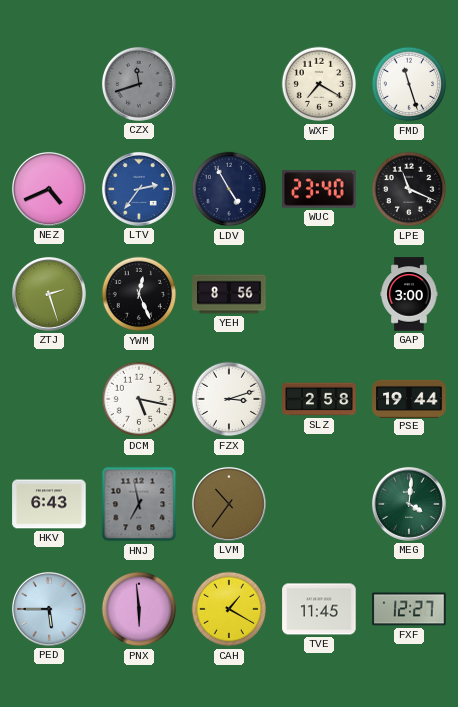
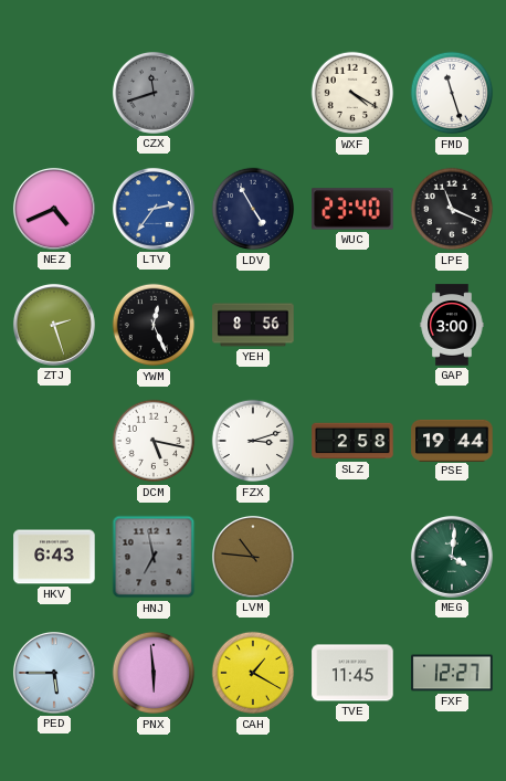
WXF: 7:20 -> 4:20
LVM: 10:36 -> 10:46
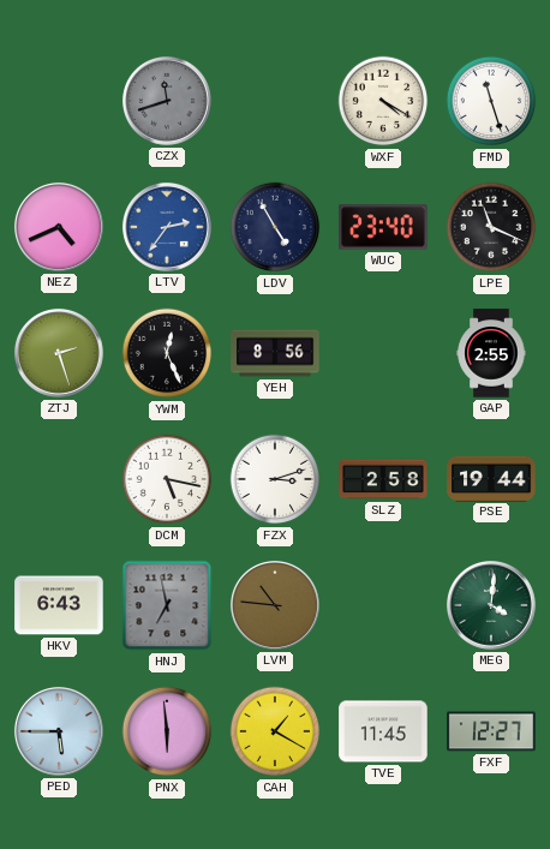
GAP: 3:00 -> 2:55
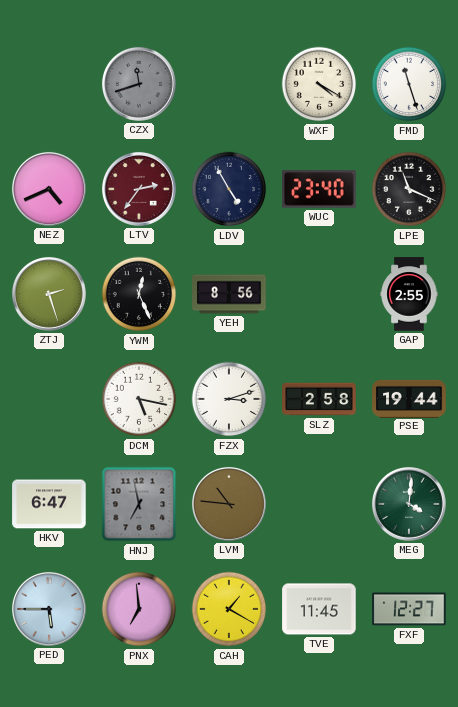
LTV dial: blue -> burgundy
HKV: 6:43 -> 6:47
PNX: 5:59 -> 6:59
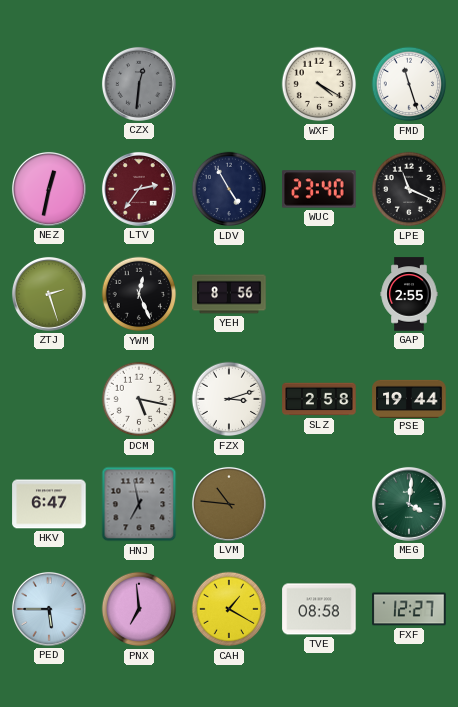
CZX: 11:42 -> 12:31
NEZ: 4:41 -> 12:32
TVE: 11:45 -> 08:58
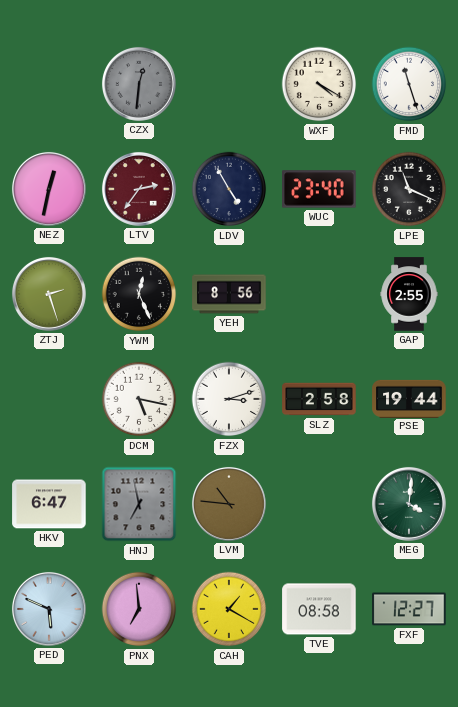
PED: 5:45 -> 5:49
